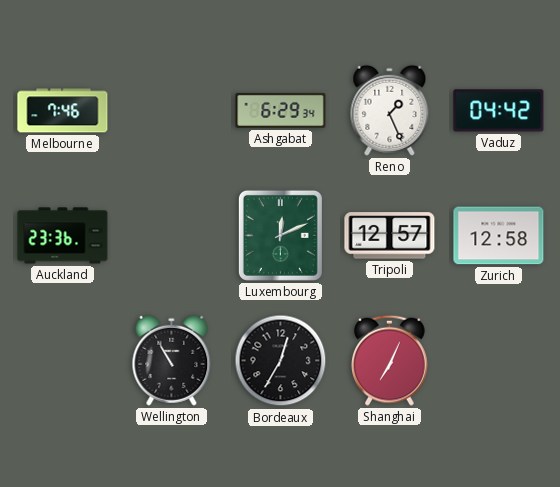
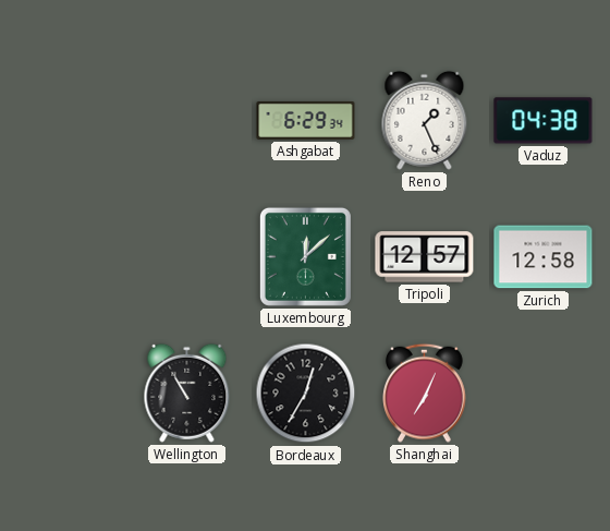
Melbourne: 7:46 -> none
Vaduz: 04:42 -> 04:38
Auckland: 23:36 -> none
Luxembourg: 12:11 -> 12:08
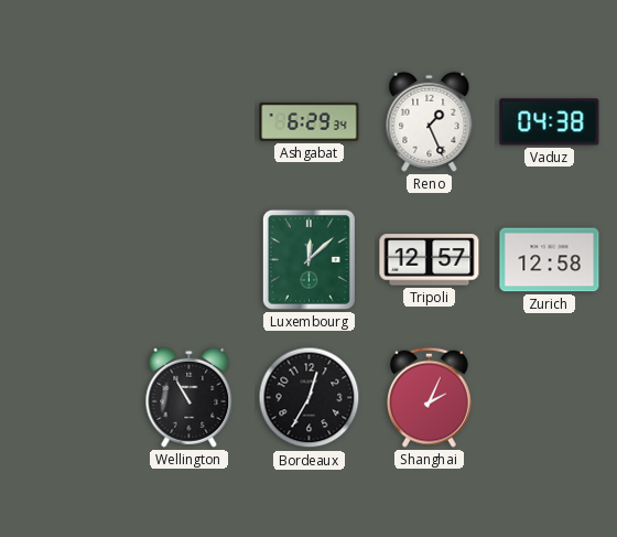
Shanghai: 7:04 -> 2:04
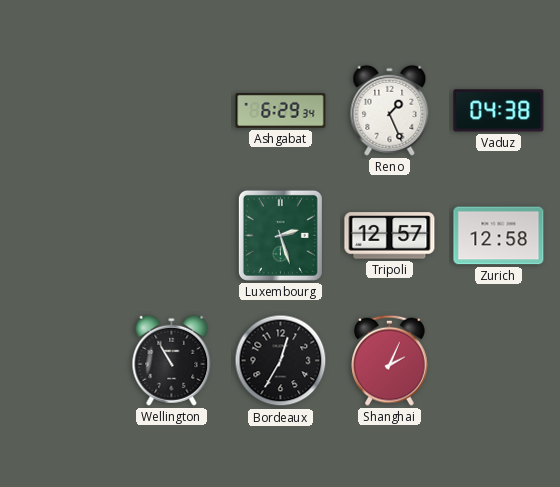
Luxembourg: 12:08 -> 2:27
